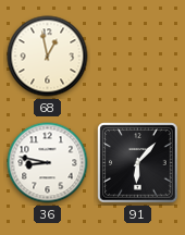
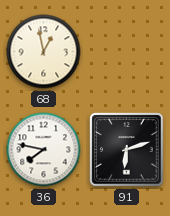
36: 8:47 -> 7:47
91: 6:07 -> 6:12
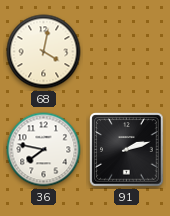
68: 12:58 -> 4:02
91: 6:12 -> 2:12
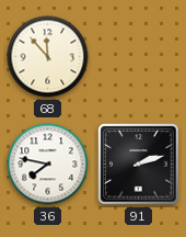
68: 4:02 -> 11:53
